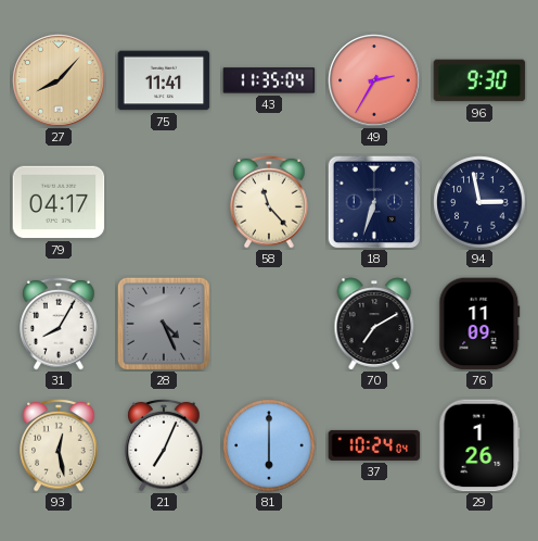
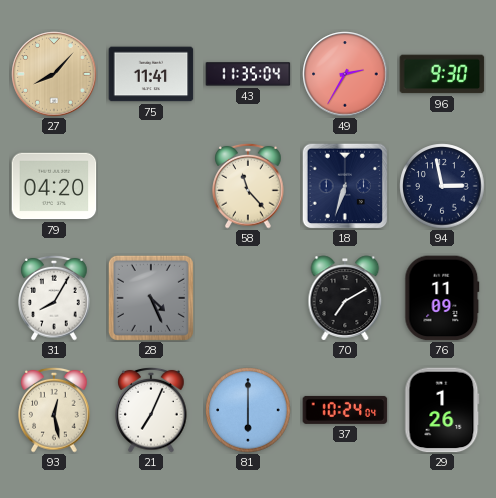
79: 04:17 -> 04:20
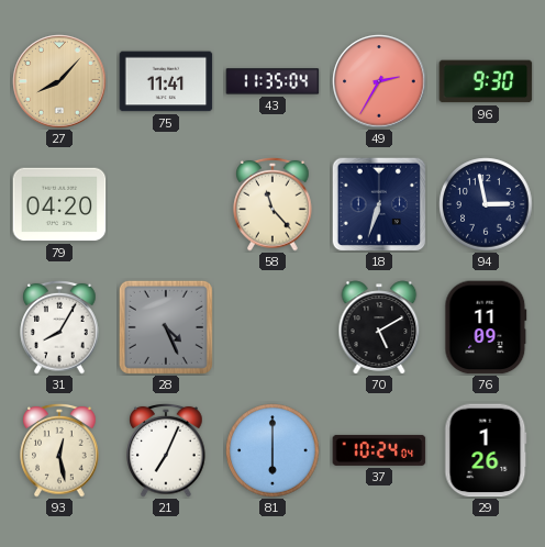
70: 7:10 -> 5:10
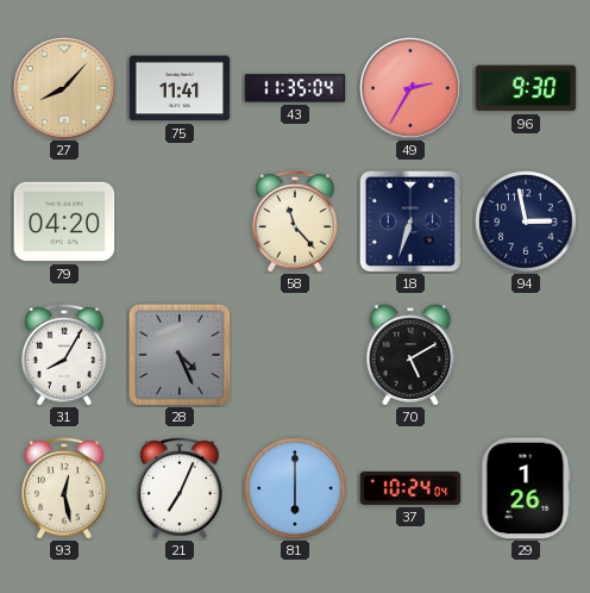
76: 11:09 -> none
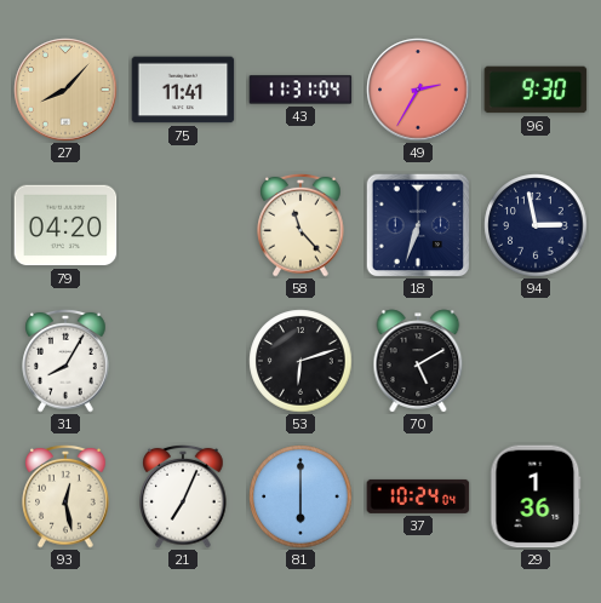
43: 11:35 -> 11:31
28: 4:26 -> none
53: none -> 6:12
29: 1:26 -> 1:36
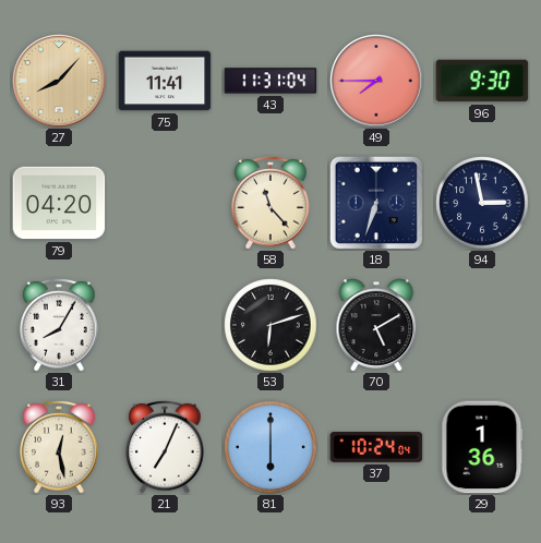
49: 2:35 -> 7:45
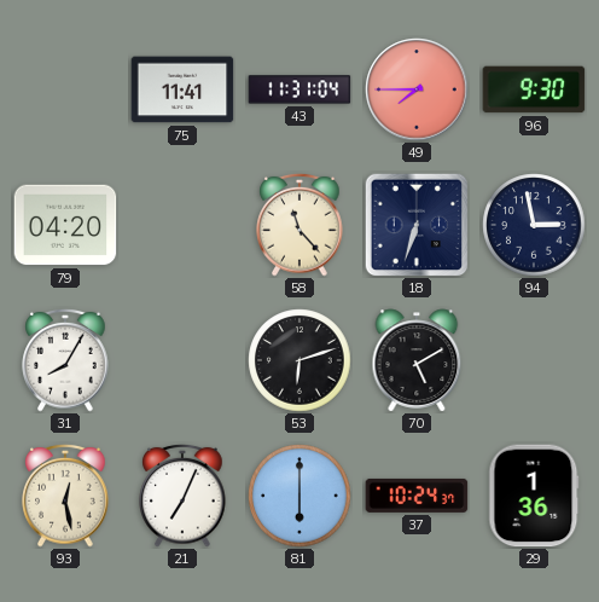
27: 8:07 -> none
37: 10:24:04 -> 10:24:37
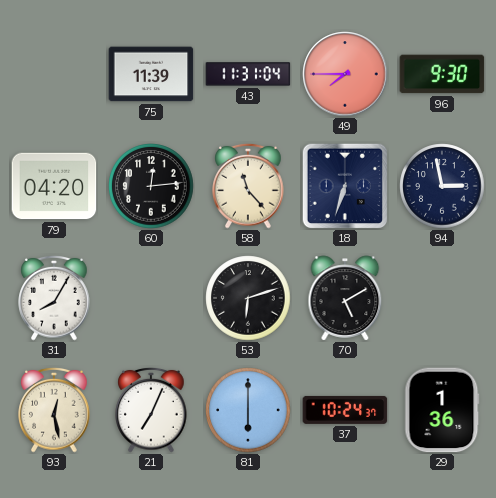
75: 11:41 -> 11:39
60: none -> 12:14
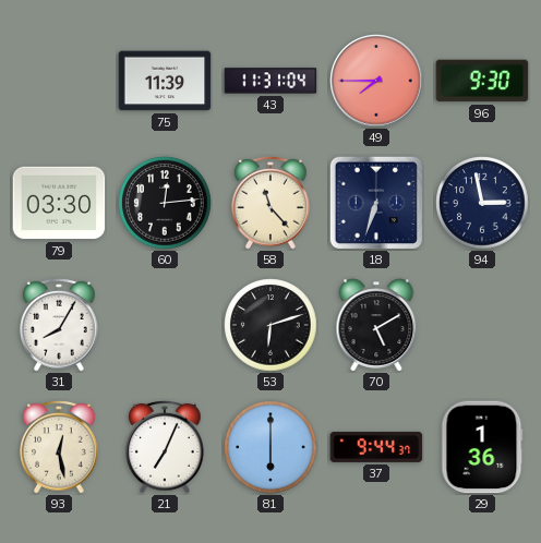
79: 04:20 -> 03:30
37: 10:24 -> 9:44
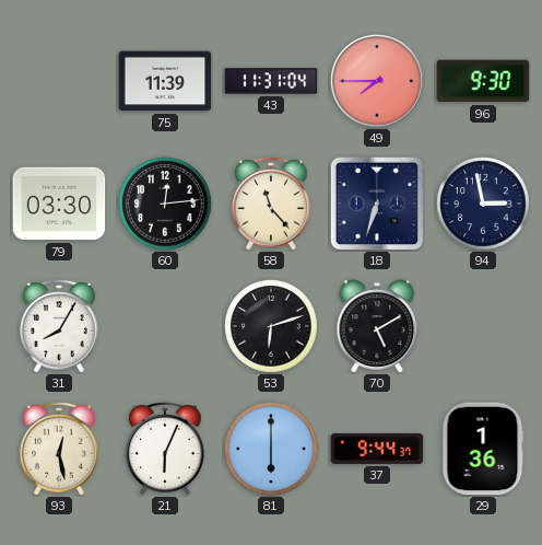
21: 7:04 -> 6:04
